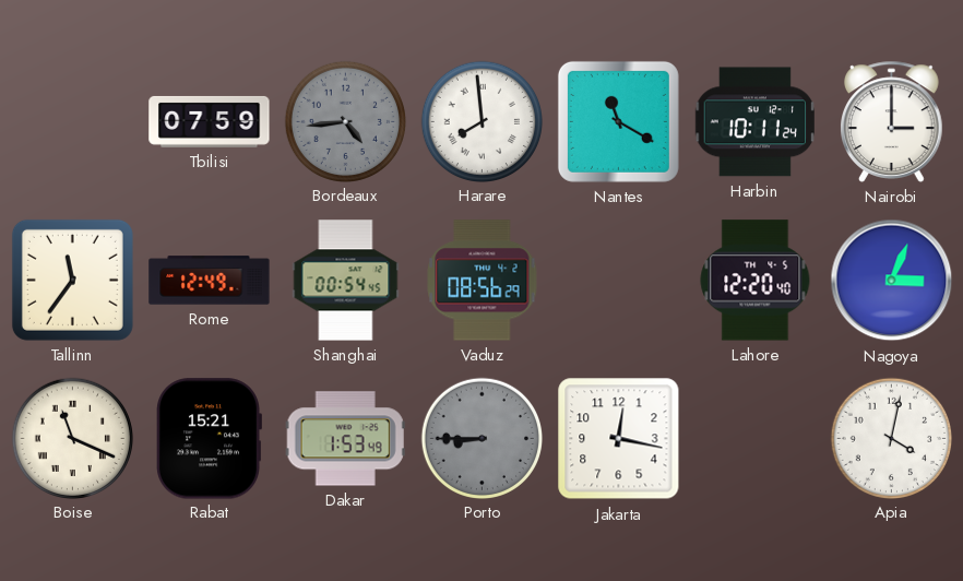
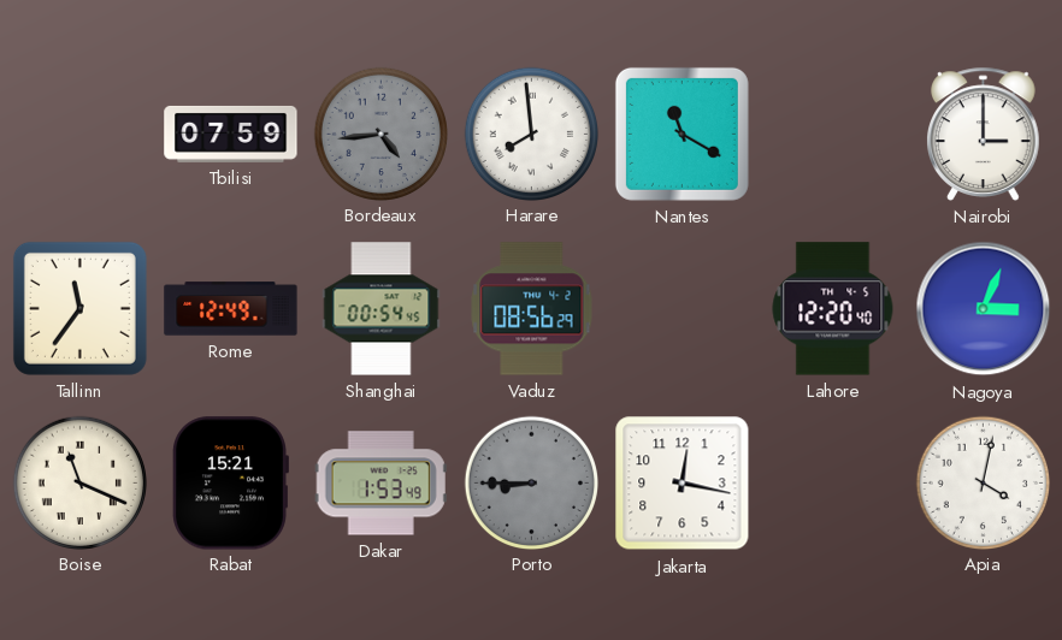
Harbin: 10:11 -> none
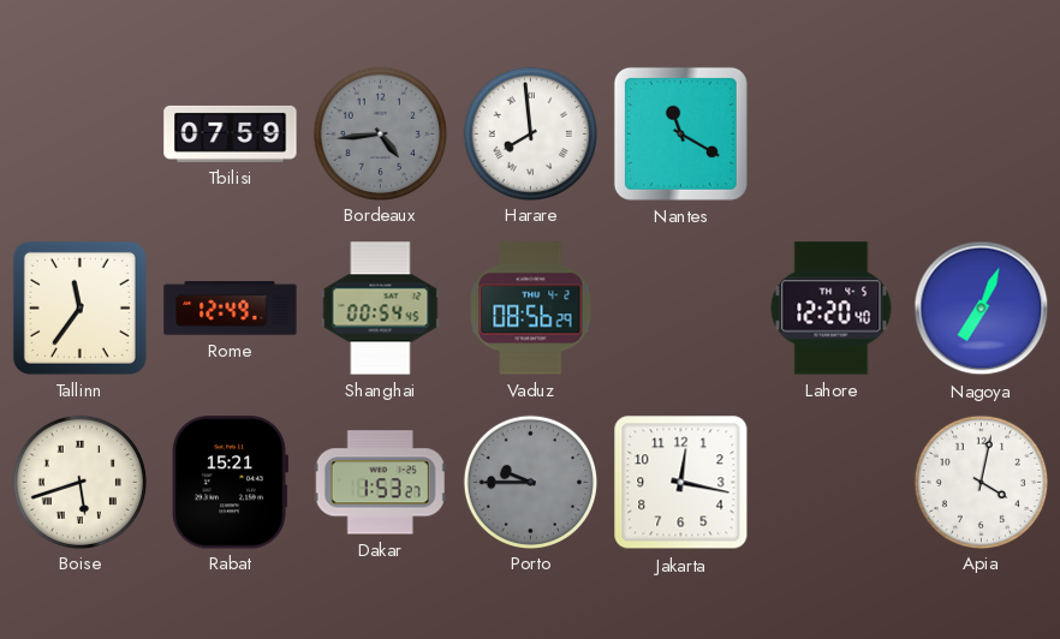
Nairobi: 3:00 -> none
Nagoya: 3:04 -> 7:04
Boise: 11:19 -> 5:42
Dakar: 1:53:49 -> 1:53:27
Porto: 8:45 -> 9:45
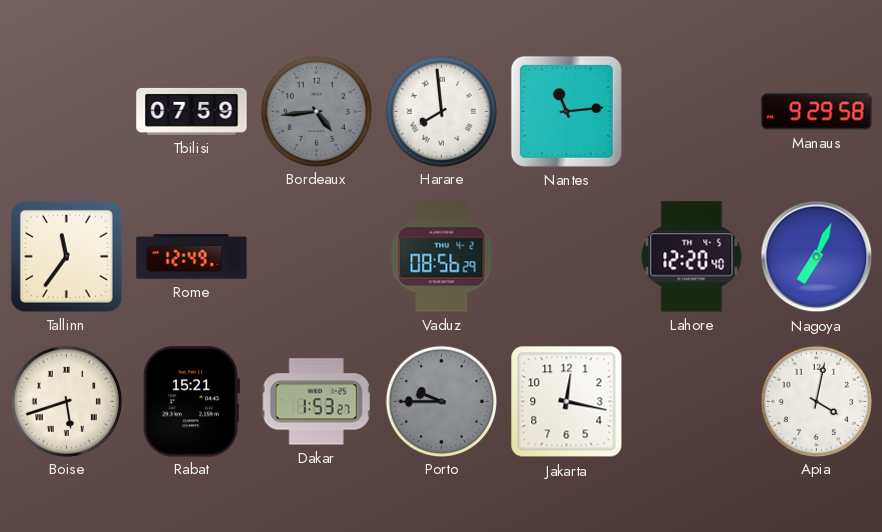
Nantes: 11:20 -> 11:14
Manaus: none -> 9:29
Shanghai: 00:54 -> none
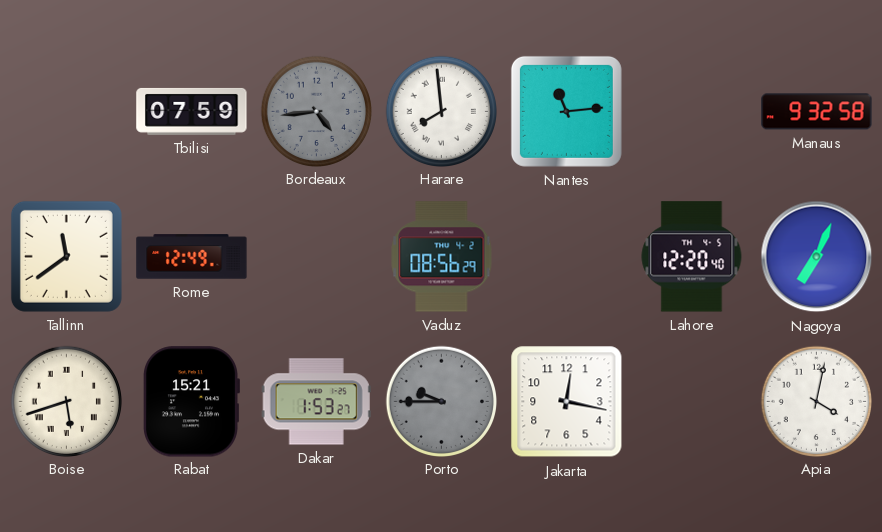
Manaus: 9:29 -> 9:32
Tallinn: 11:36 -> 11:39
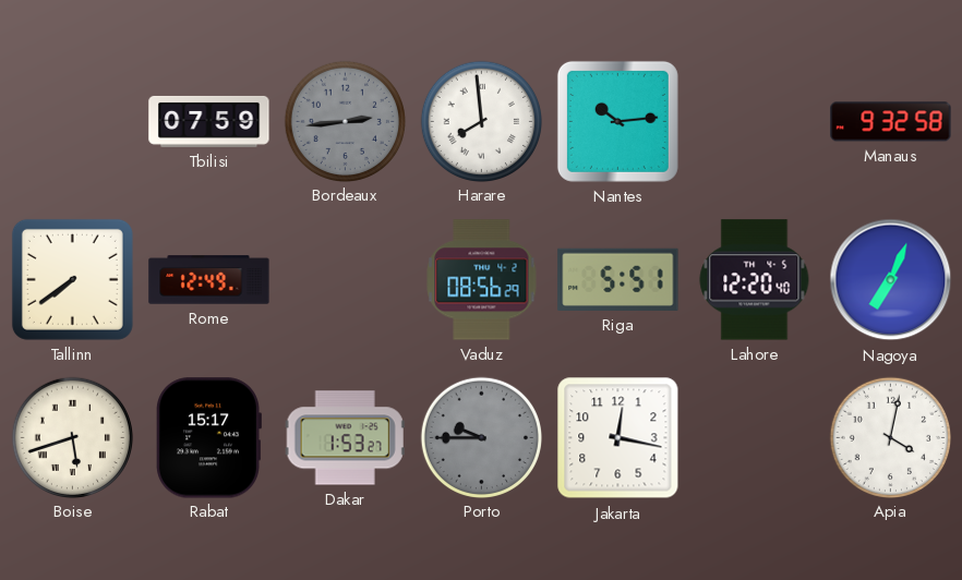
Bordeaux: 4:44 -> 2:44
Nantes: 11:14 -> 10:14
Tallinn: 11:39 -> 7:39
Riga: none -> 5:51
Rabat: 15:21 -> 15:17
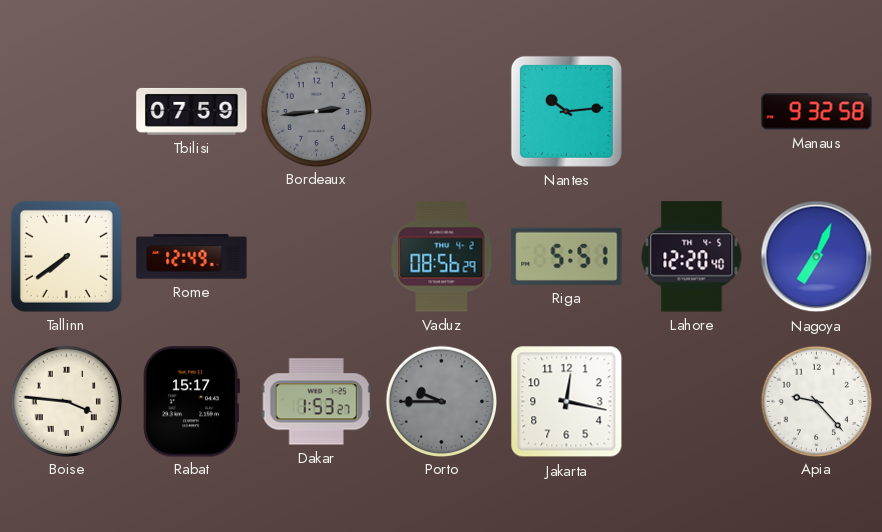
Harare: 7:59 -> none
Boise: 5:42 -> 3:46
Apia: 4:02 -> 9:23
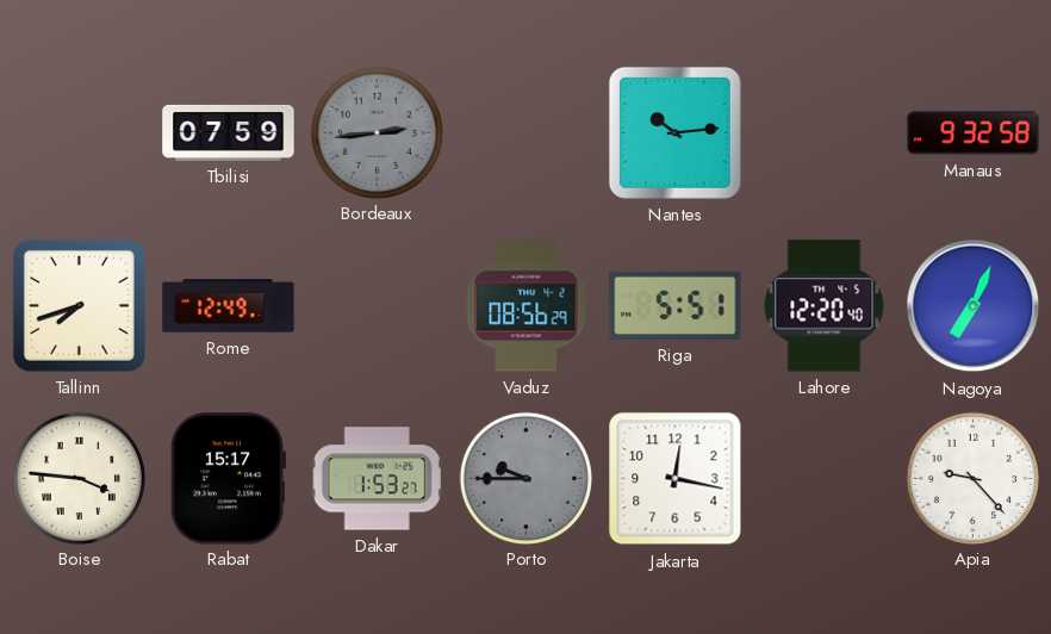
Tallinn: 7:39 -> 7:42
